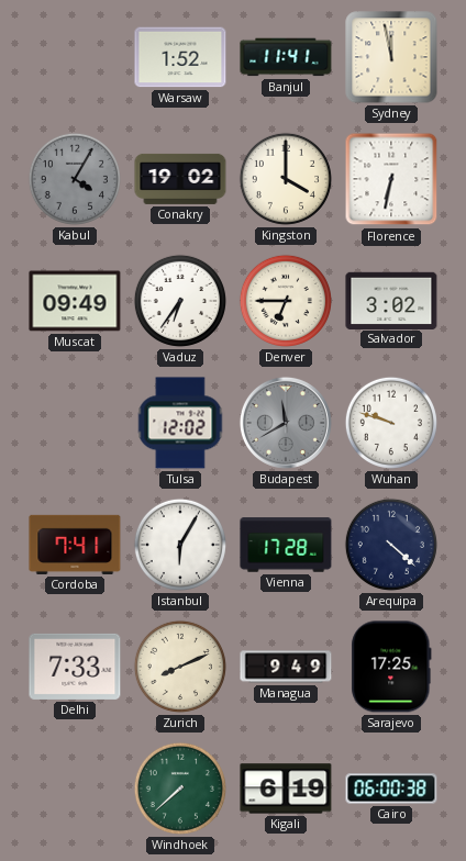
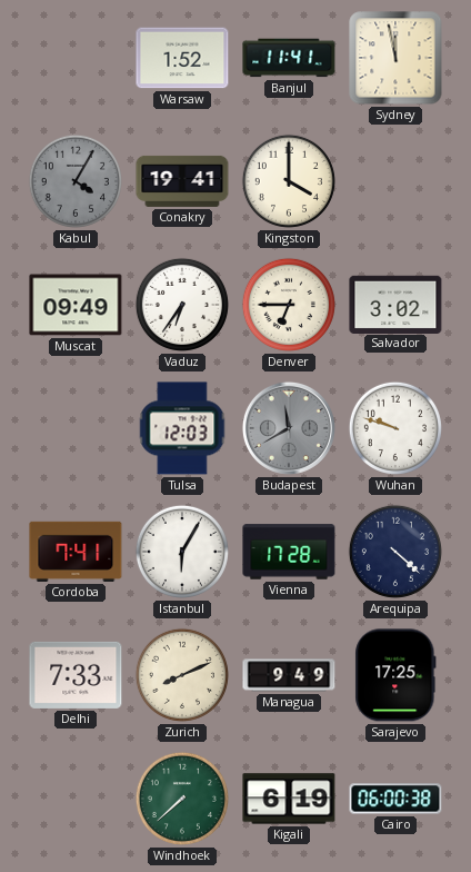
Conakry: 19:02 -> 19:41
Florence: 6:32 -> none
Tulsa: 12:02 -> 12:03
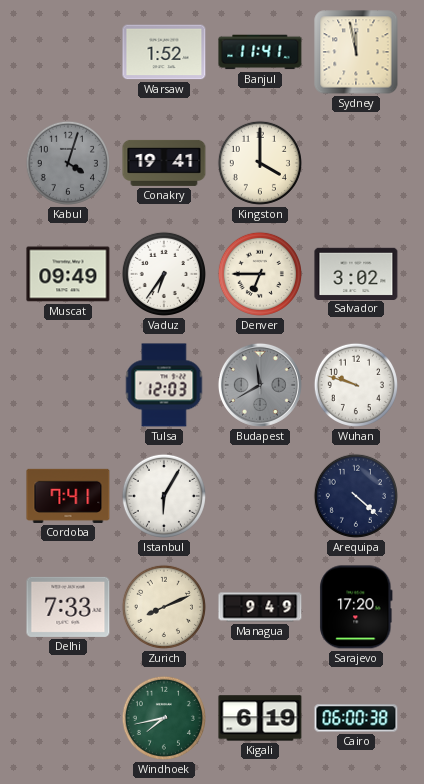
Kabul: 4:05 -> 4:03
Vienna: 17:28 -> none
Sarajevo: 17:25 -> 17:20
Windhoek: 7:38 -> 7:43
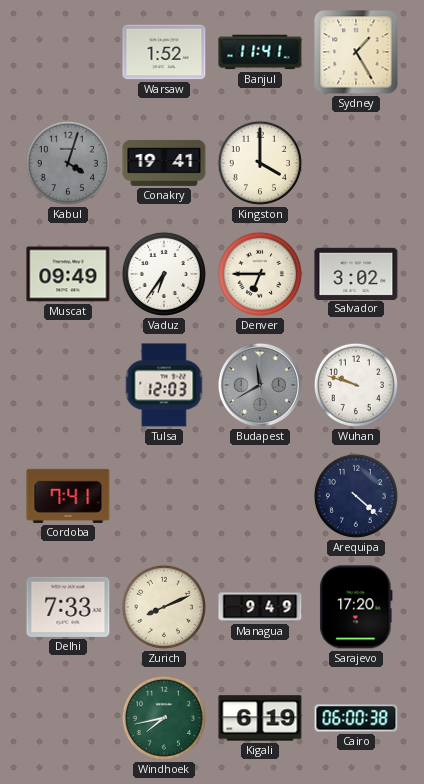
Sydney: 11:58 -> 1:25
Istanbul: 6:05 -> none
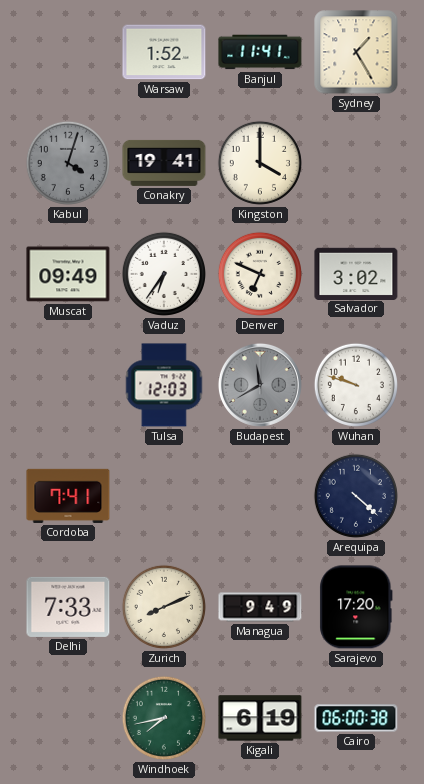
Denver: 6:45 -> 6:49
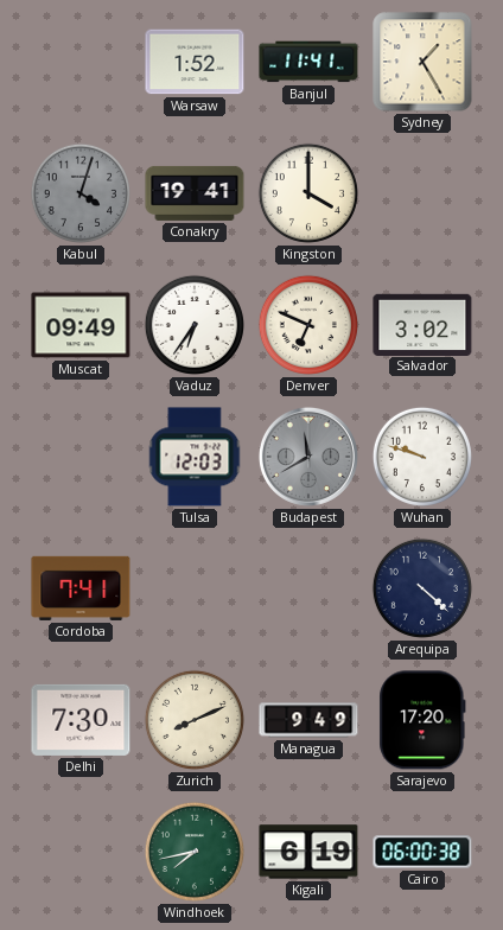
Delhi: 7:33 -> 7:30
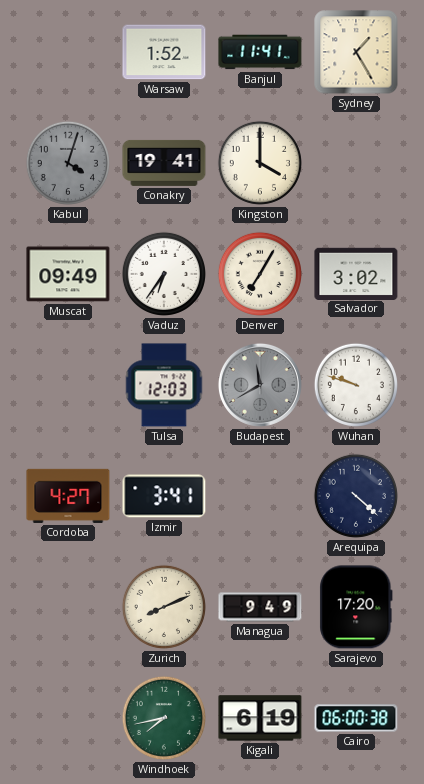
Denver: 6:49 -> 7:05
Cordoba: 7:41 -> 4:27
Izmir: none -> 3:41
Delhi: 7:30 -> none
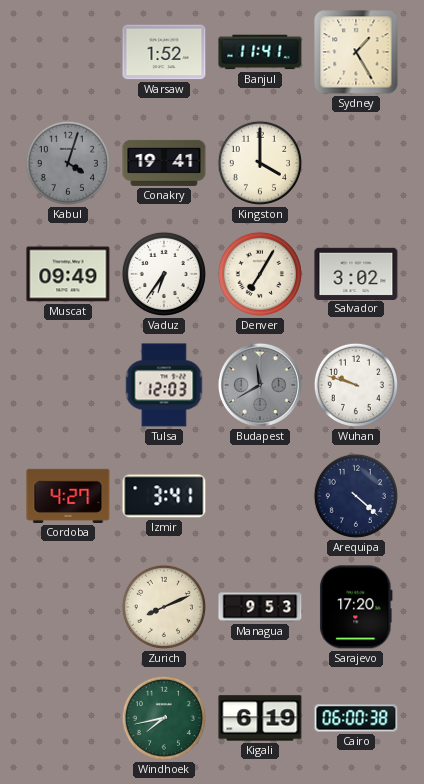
Managua: 9:49 -> 9:53
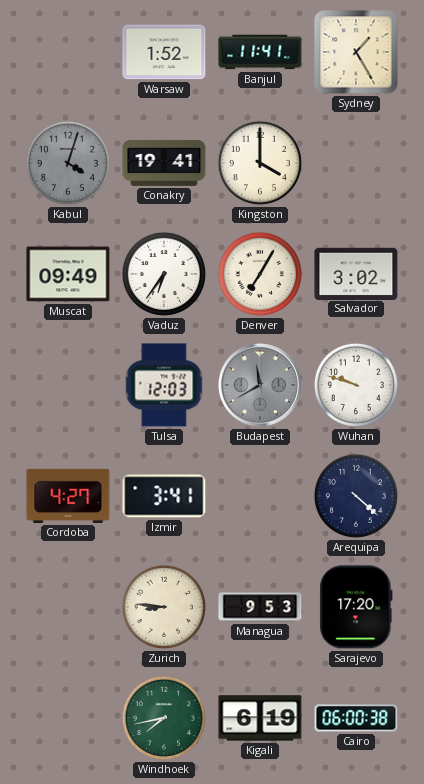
Zurich: 8:11 -> 8:46
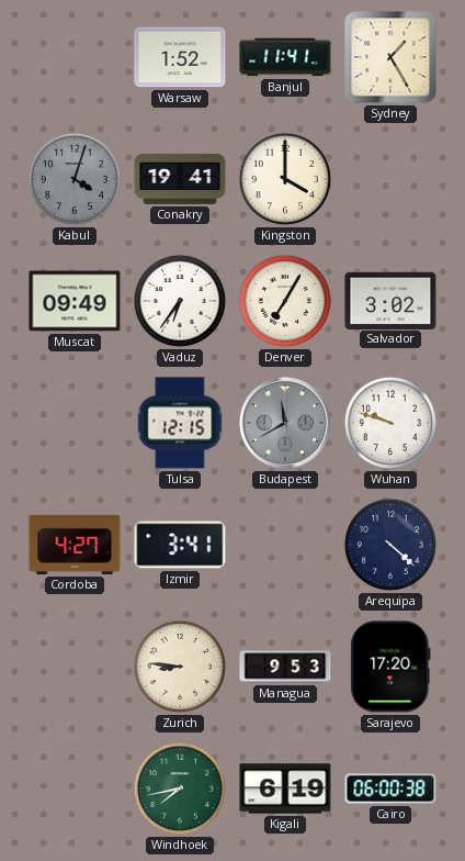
Tulsa: 12:03 -> 12:15
